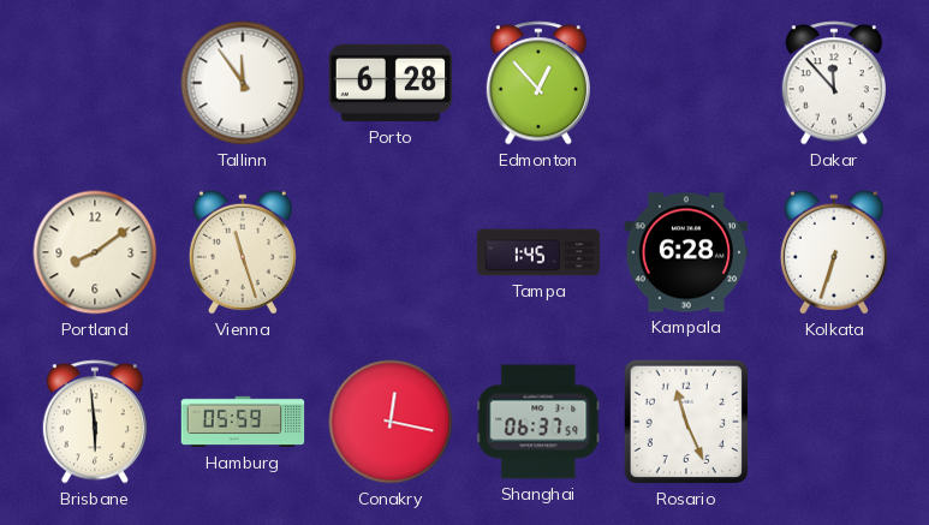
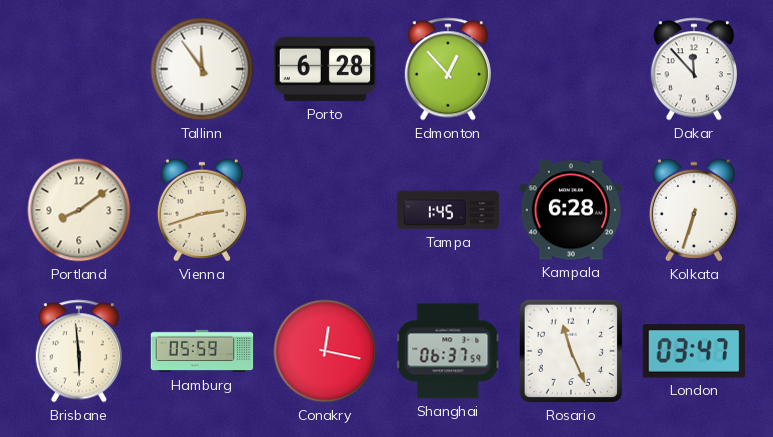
Vienna: 11:27 -> 2:42
London: none -> 03:47
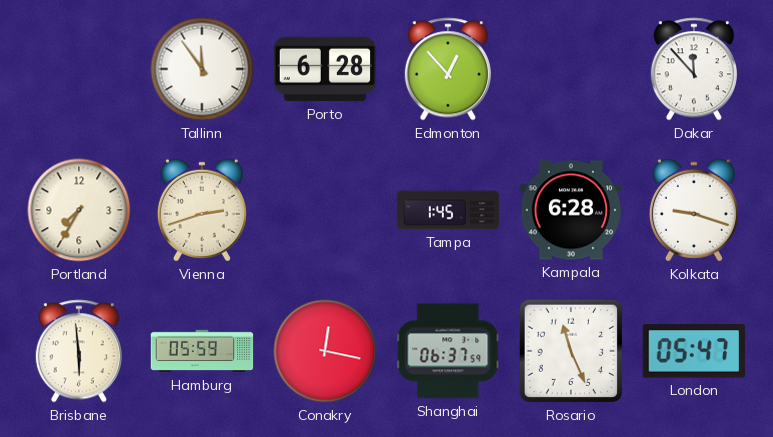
Portland: 8:09 -> 7:35
Kolkata: 6:33 -> 9:18
London: 03:47 -> 05:47
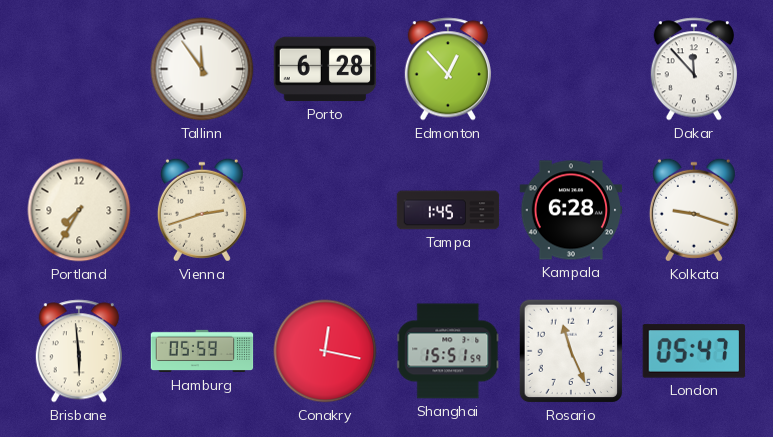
Shanghai: 06:37 -> 15:51
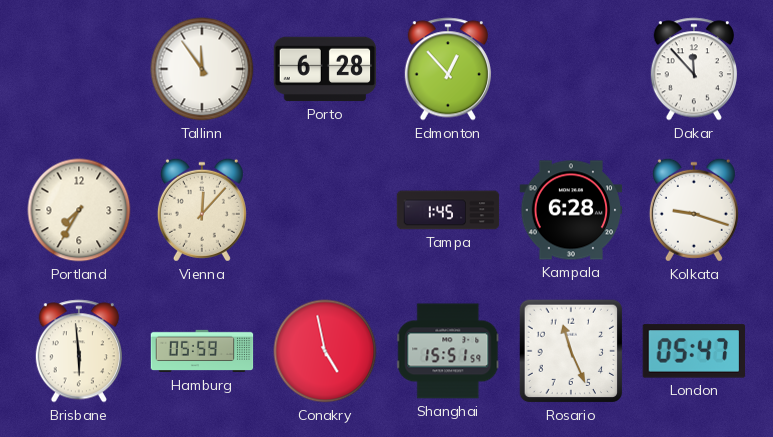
Vienna: 2:42 -> 12:07
Conakry: 12:17 -> 4:58
